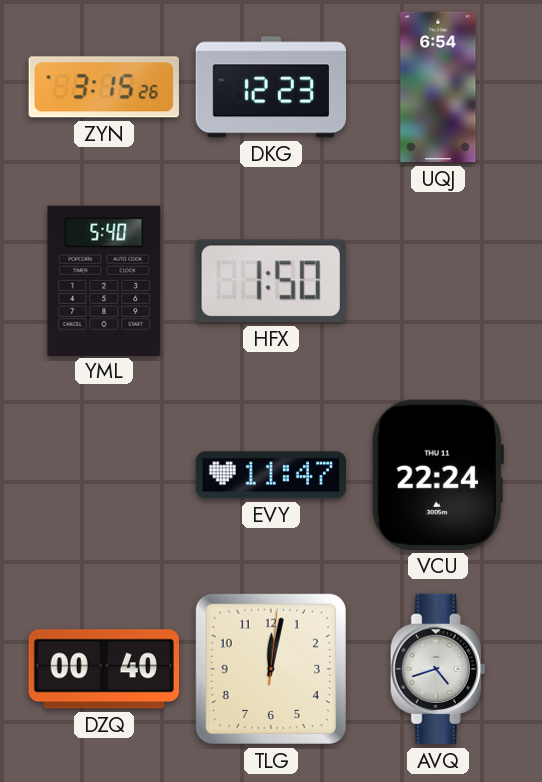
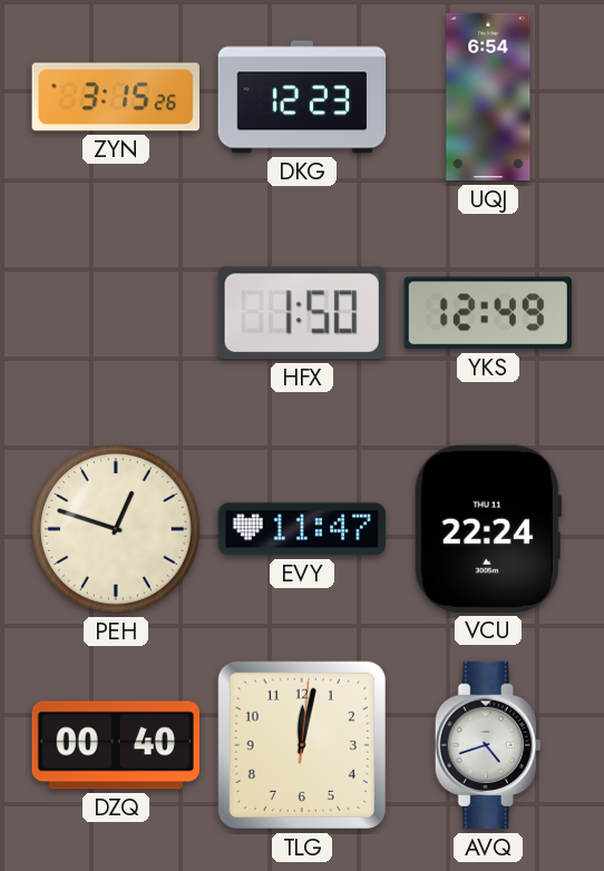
YML: 5:40 -> none
YKS: none -> 12:49
PEH: none -> 12:48
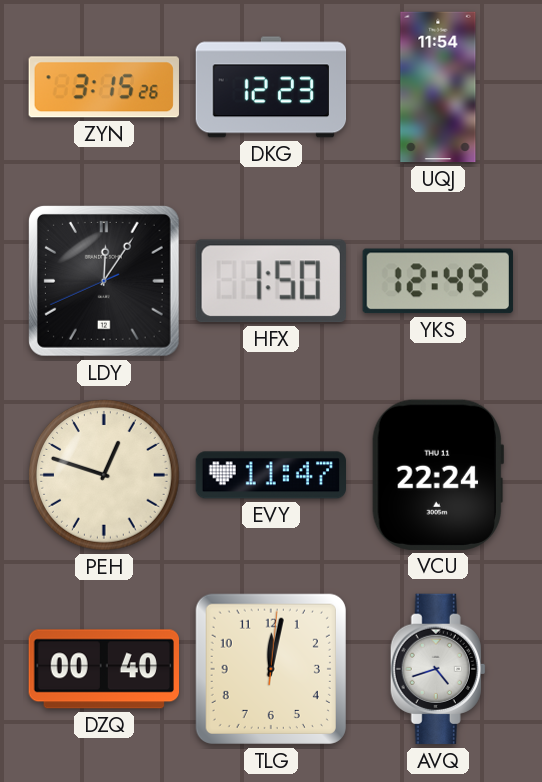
UQJ: 6:54 -> 11:54
LDY: none -> 12:05
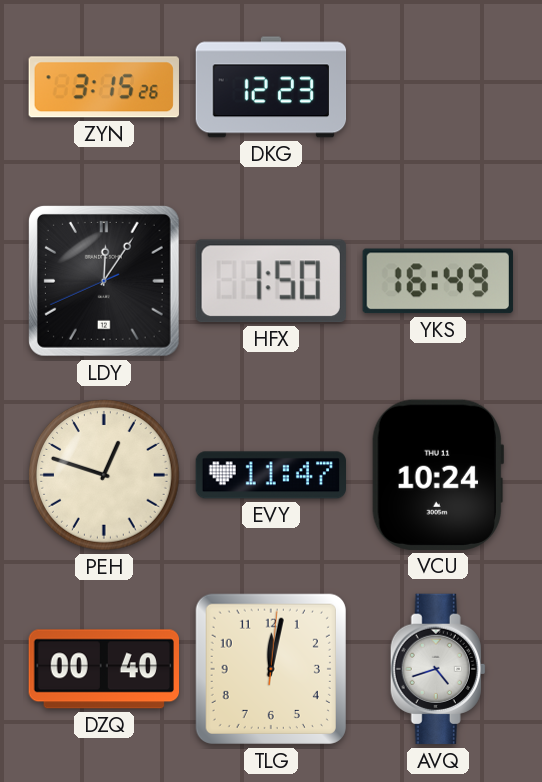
UQJ: 11:54 -> none
YKS: 12:49 -> 16:49
VCU: 22:24 -> 10:24
